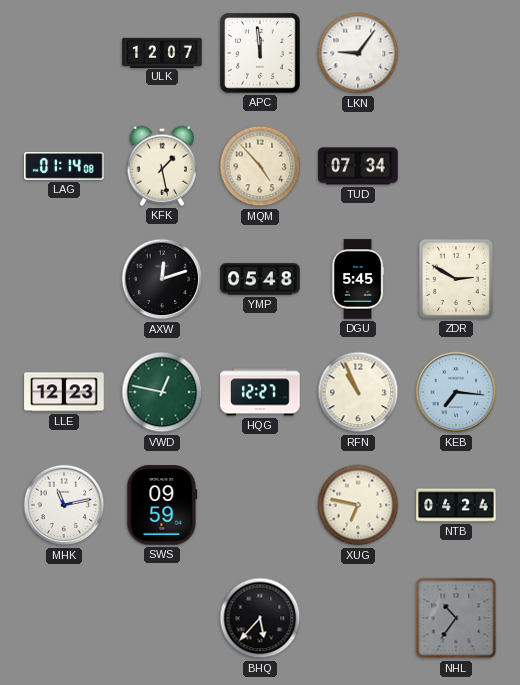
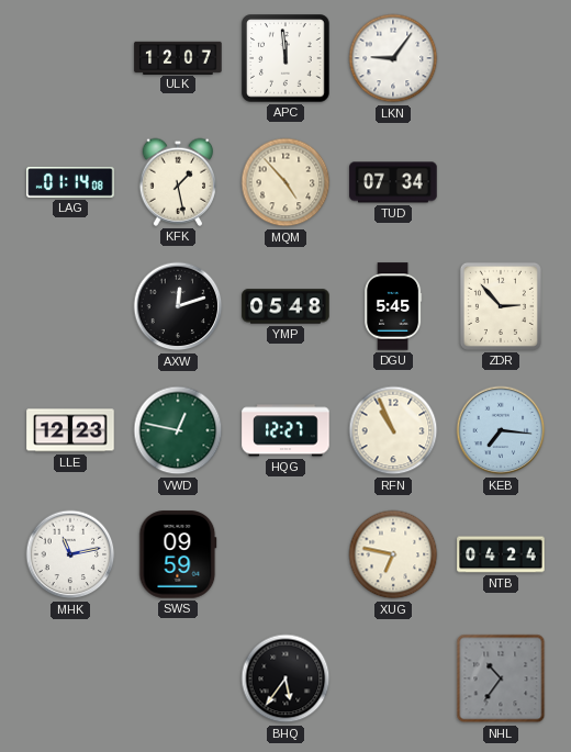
ZDR: 2:50 -> 2:53
BHQ: 5:37 -> 5:36
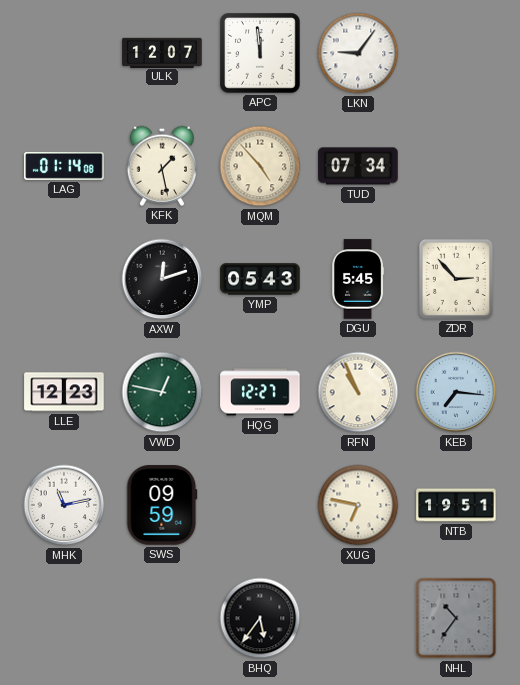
YMP: 05:48 -> 05:43
NTB: 04:24 -> 19:51
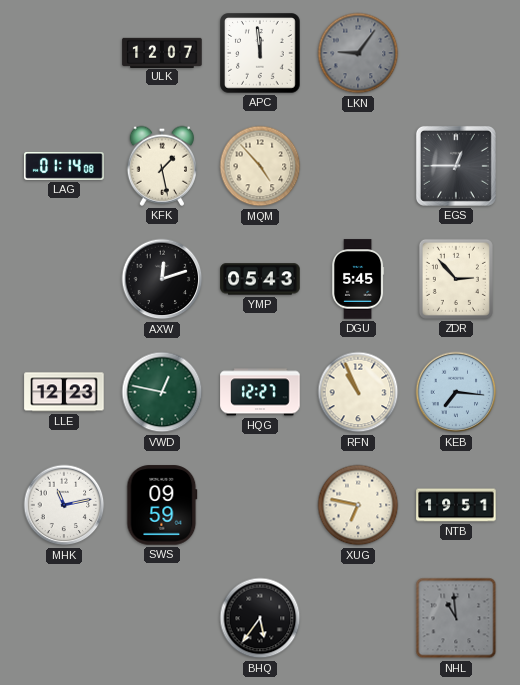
LKN dial: white -> grey
TUD: 07:34 -> none
EGS: none -> 12:45
NHL: 10:36 -> 10:59
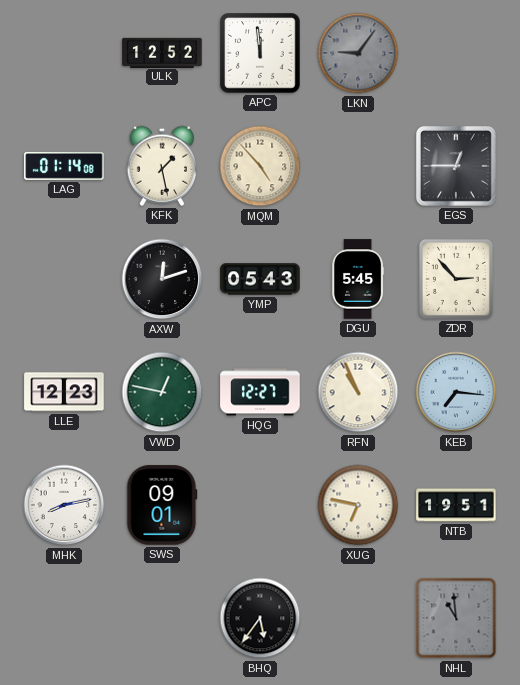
ULK: 12:07 -> 12:52
MHK: 11:13 -> 8:13
SWS: 09:59 -> 09:01
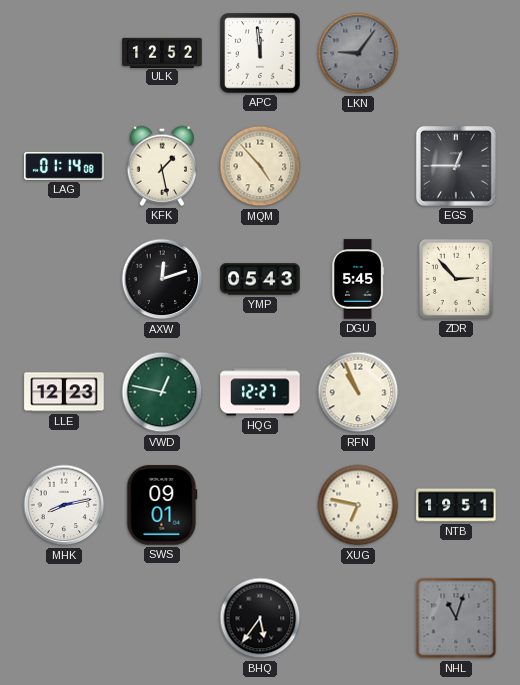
KEB: 7:16 -> none
NHL: 10:59 -> 11:03
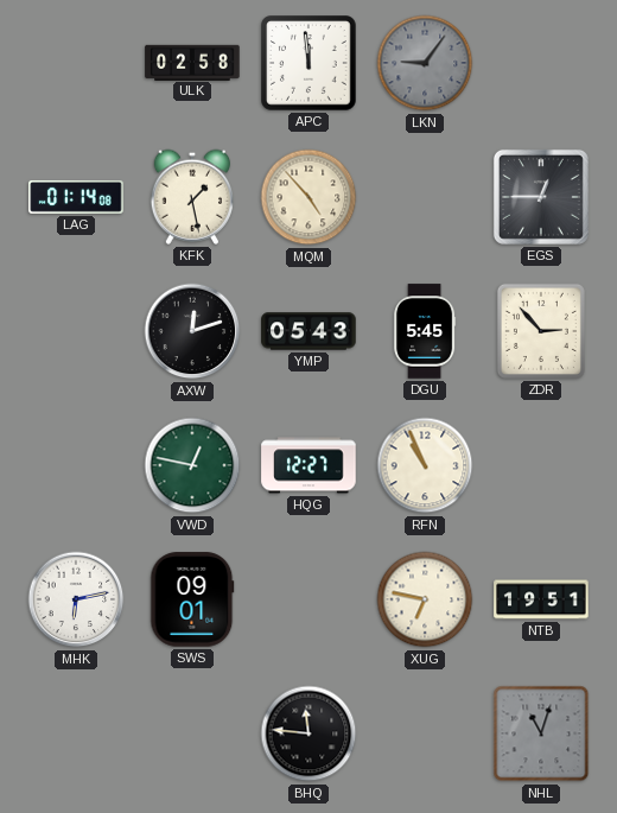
ULK: 12:52 -> 02:58
LLE: 12:23 -> none
MHK: 8:13 -> 6:13
BHQ: 5:36 -> 11:46
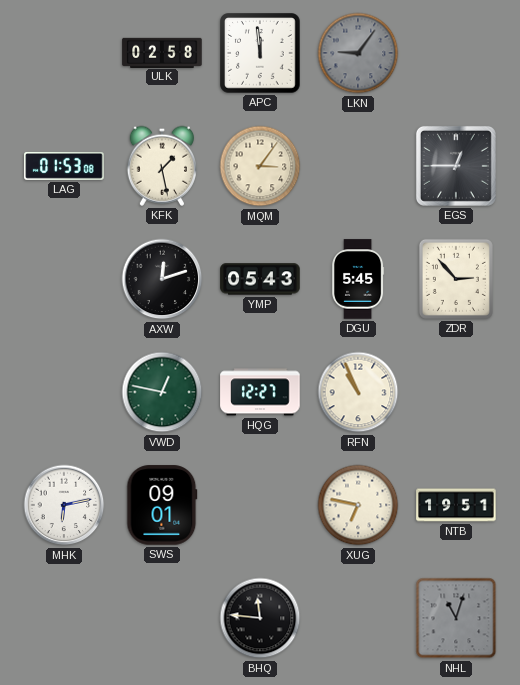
LAG: 01:14 -> 01:53
MQM: 4:53 -> 3:06
